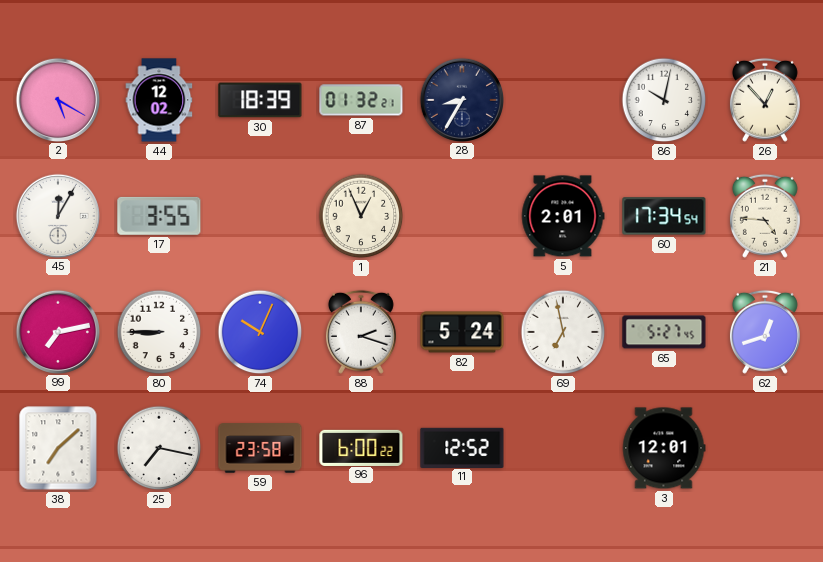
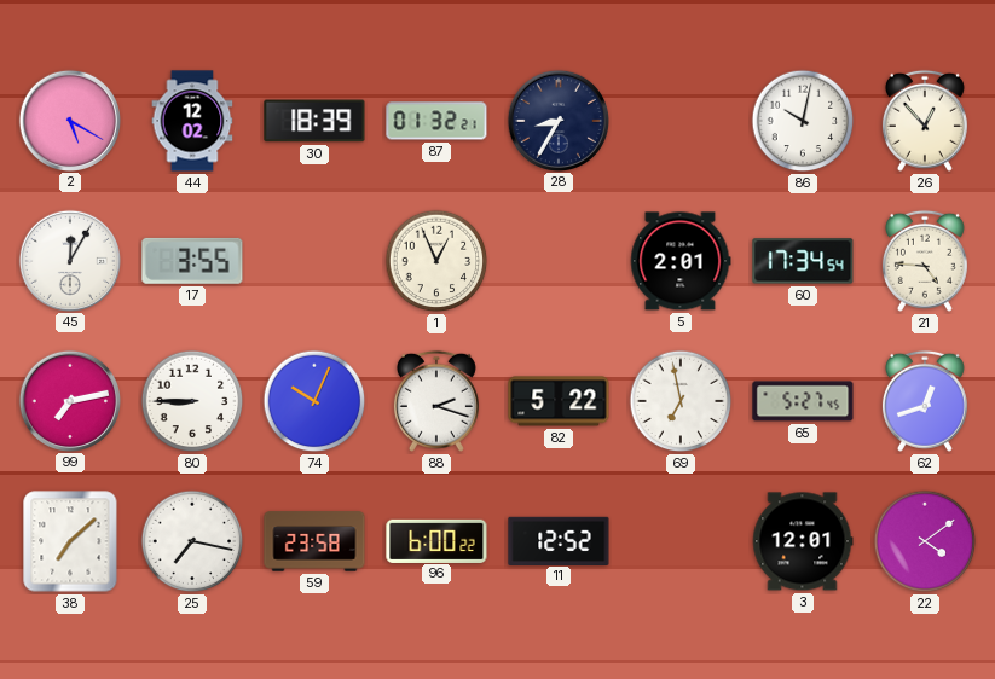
82: 5:24 -> 5:22
22: none -> 4:09
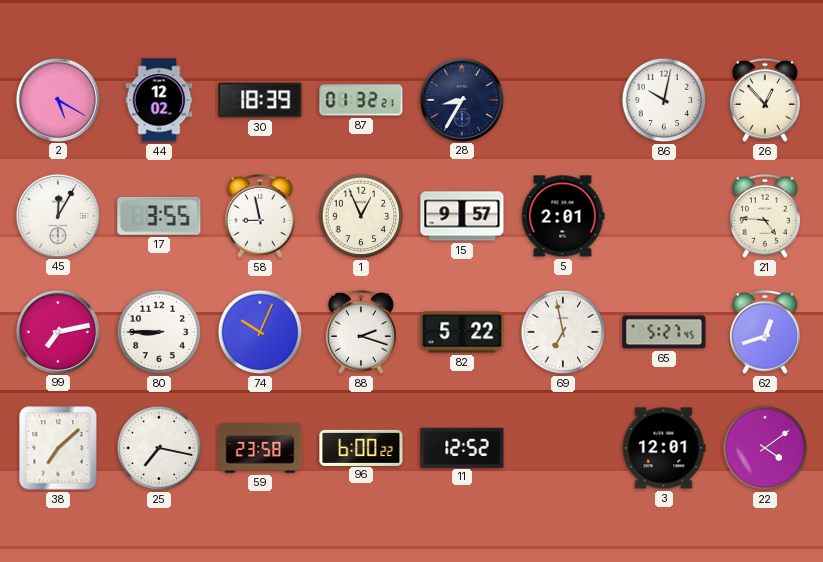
58: none -> 8:58
15: none -> 9:57
60: 17:34 -> none
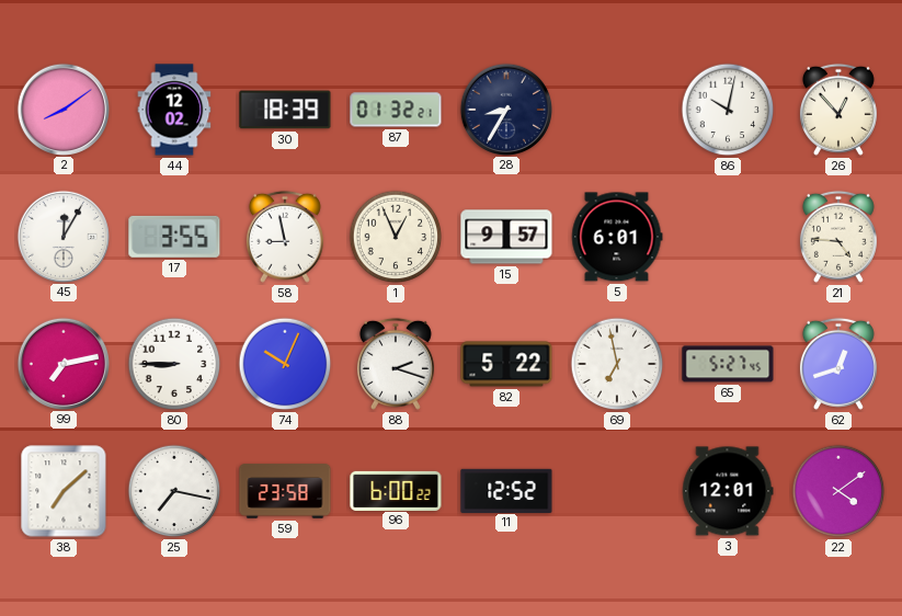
2: 5:20 -> 8:09
5: 2:01 -> 6:01
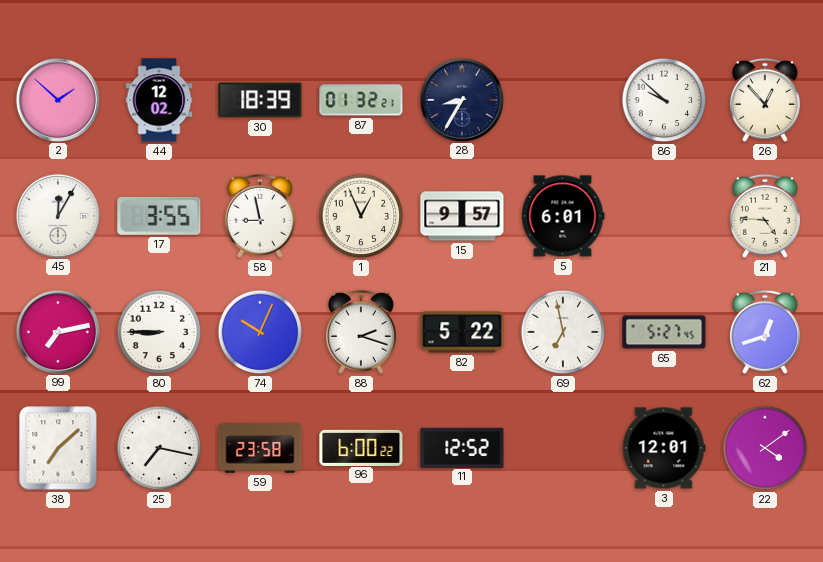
2: 8:09 -> 1:52
86: 10:02 -> 9:52
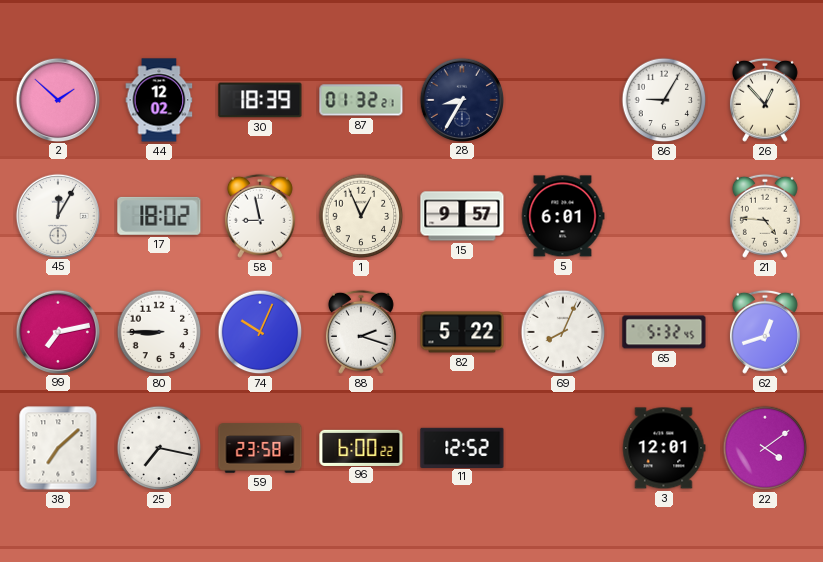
86: 9:52 -> 9:05
17: 3:55 -> 18:02
69: 6:58 -> 8:04
65: 5:27 -> 5:32
